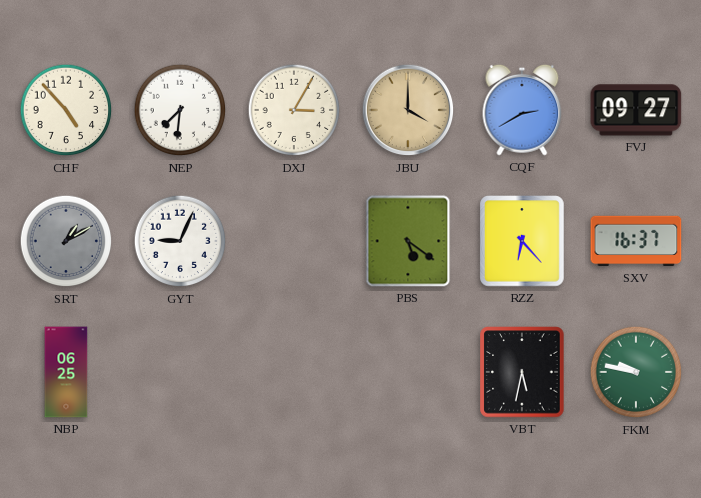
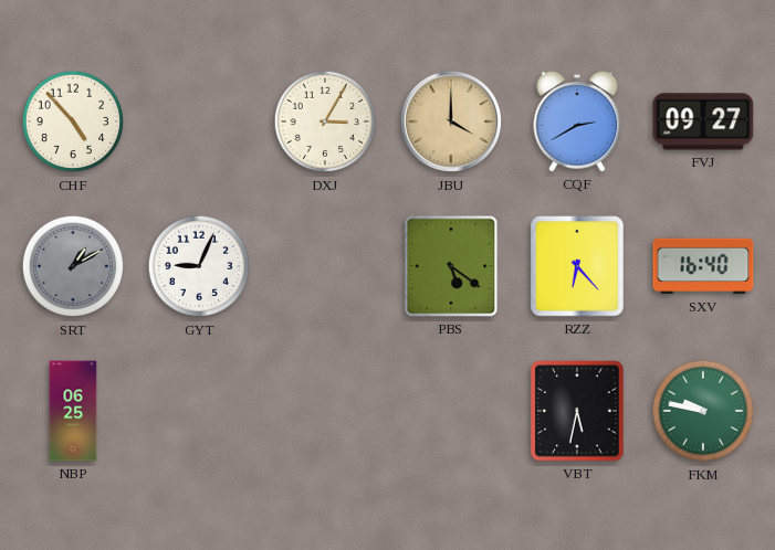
NEP: 7:31 -> none
SXV: 16:37 -> 16:40
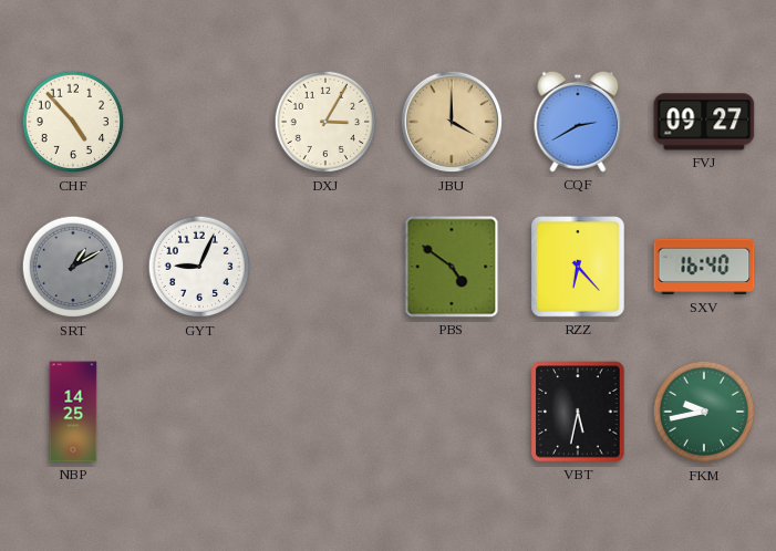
PBS: 5:21 -> 4:51
NBP: 06:25 -> 14:25
FKM: 9:47 -> 9:43
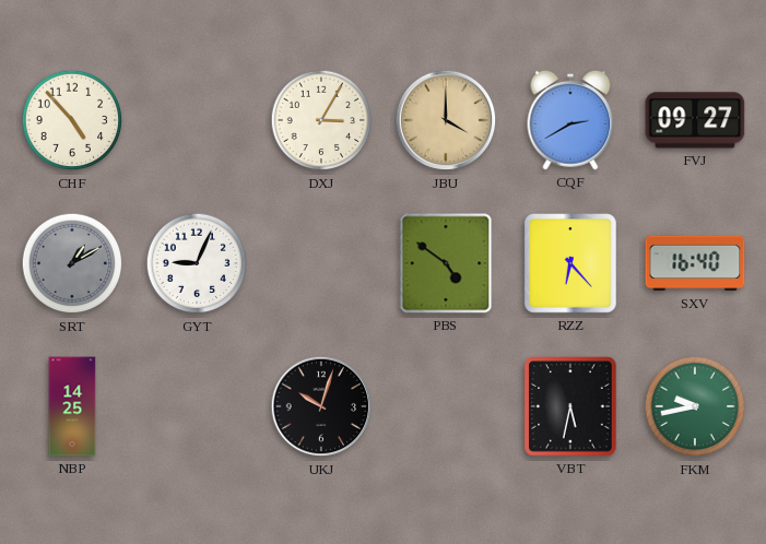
UKJ: none -> 10:03
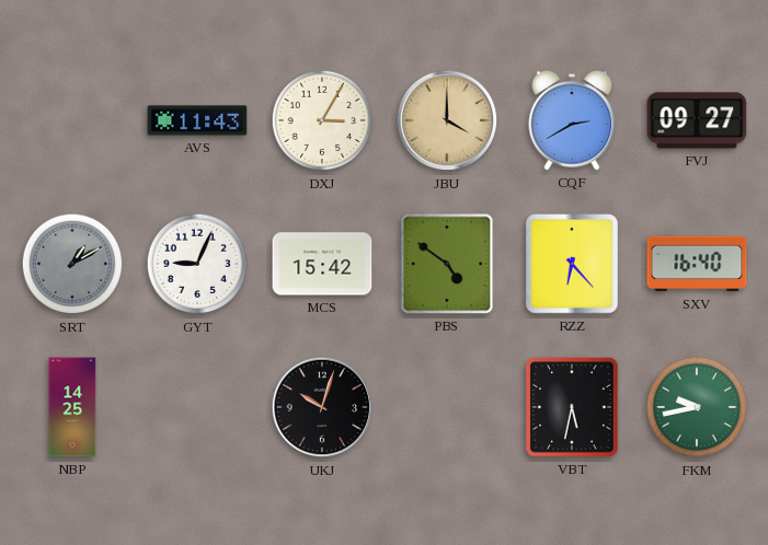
CHF: 4:53 -> none
AVS: none -> 11:43
MCS: none -> 15:42
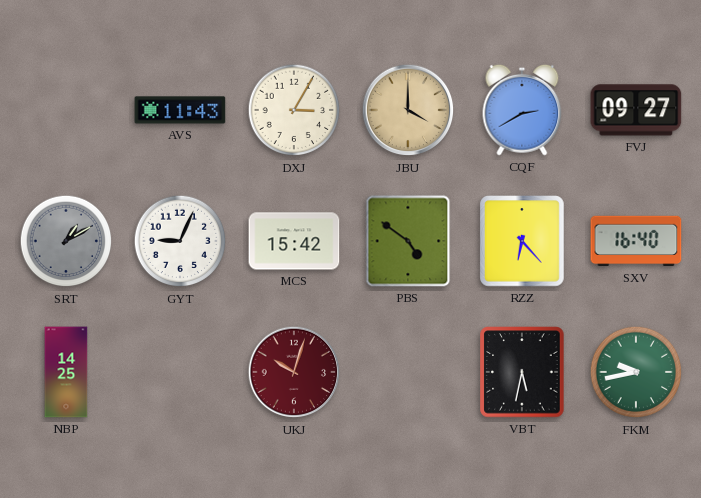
UKJ dial: black -> burgundy
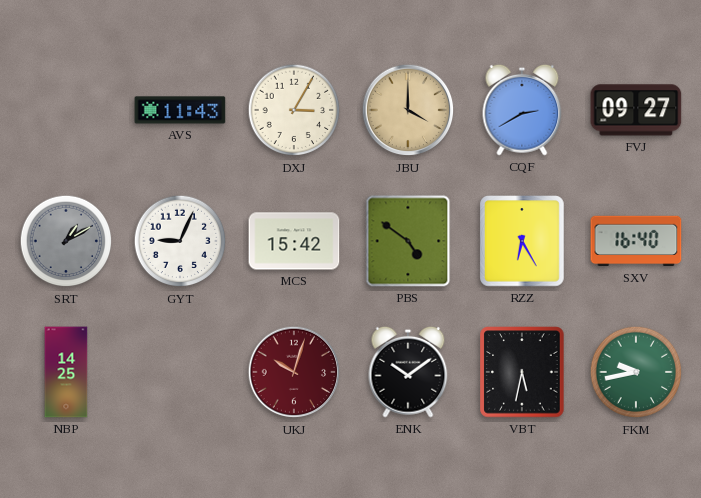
RZZ: 6:23 -> 6:25
ENK: none -> 10:09
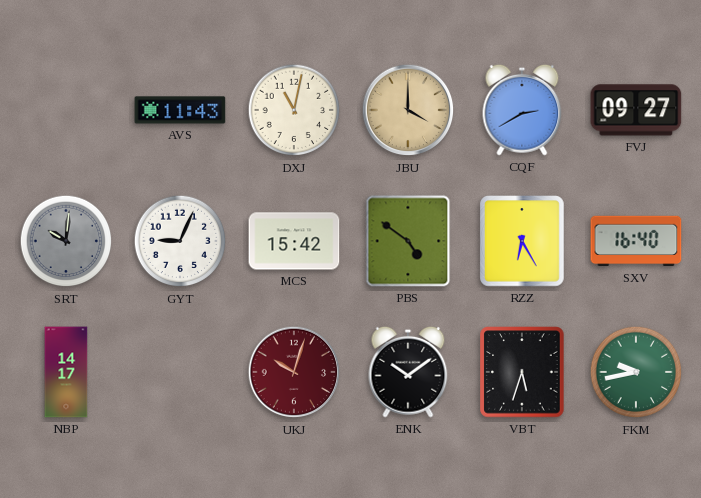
DXJ: 3:05 -> 11:02
SRT: 1:10 -> 10:01
NBP: 14:25 -> 14:17
VBT: 5:32 -> 5:33
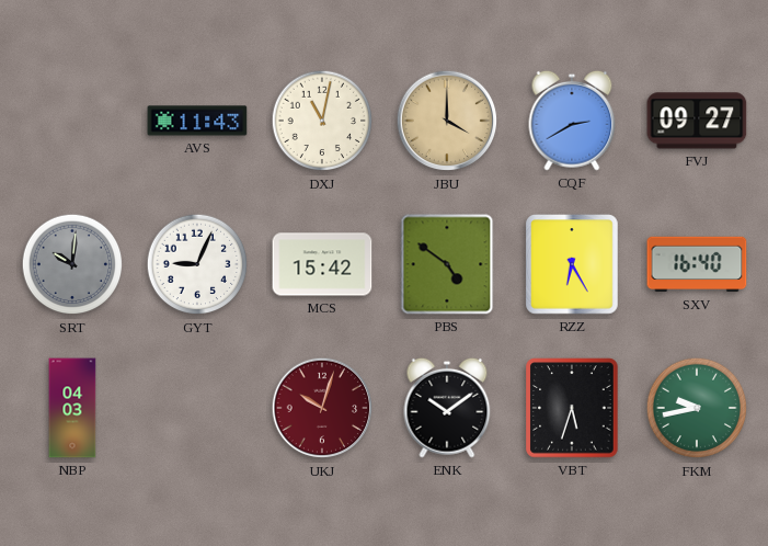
NBP: 14:17 -> 04:03
